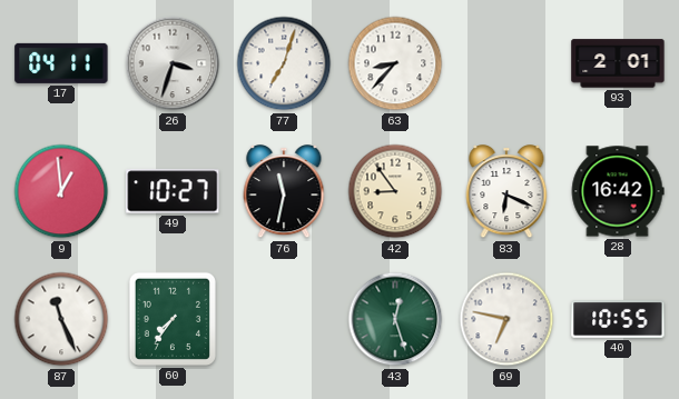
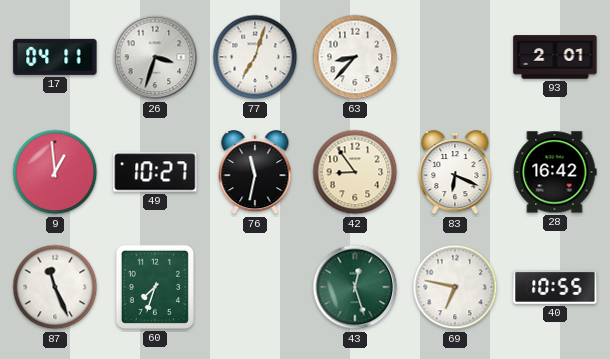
60: 7:36 -> 7:33
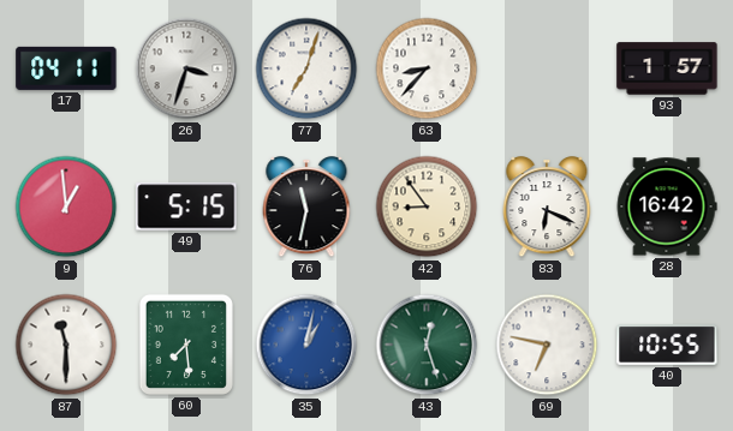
93: 2:01 -> 1:57
49: 10:27 -> 5:15
87: 11:26 -> 11:30
60: 7:33 -> 7:29
35: none -> 1:02
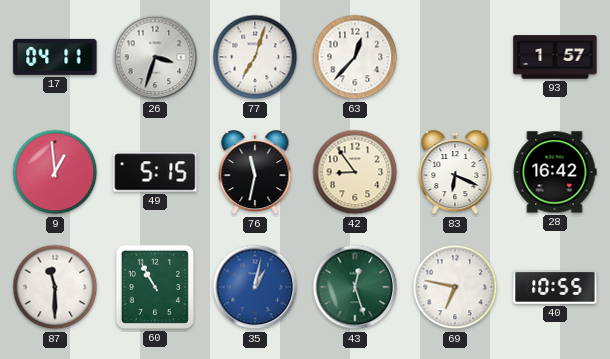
63: 8:37 -> 12:37
60: 7:29 -> 10:55
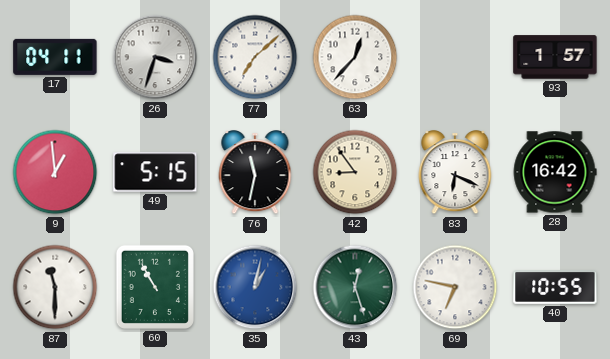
77: 7:03 -> 7:08
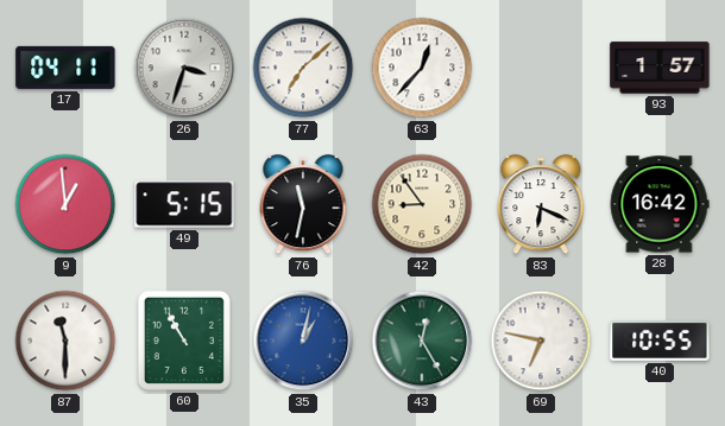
43: 12:27 -> 12:25
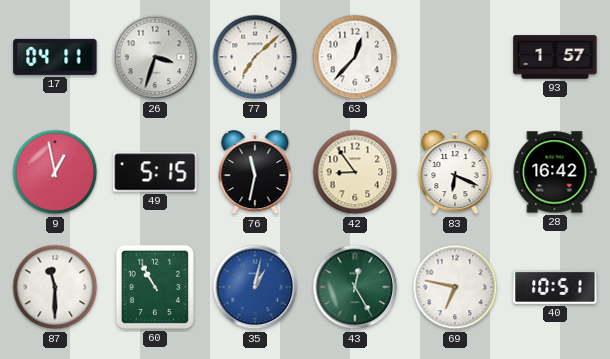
9: 12:59 -> 12:58
40: 10:55 -> 10:51
